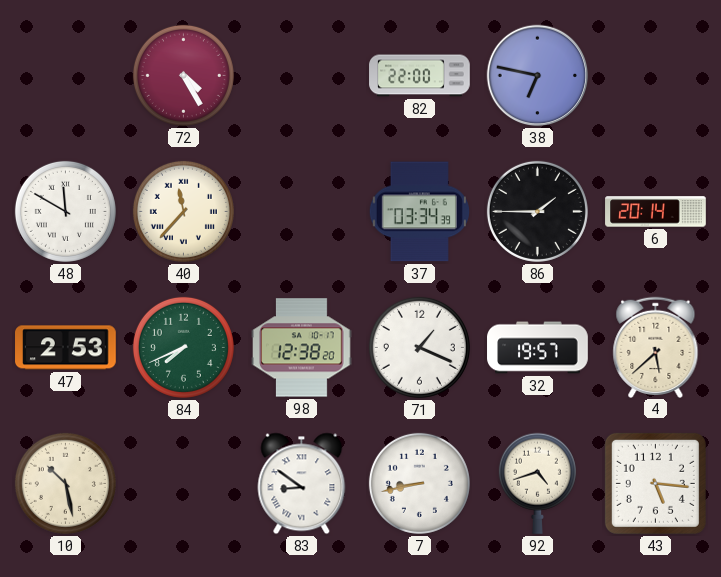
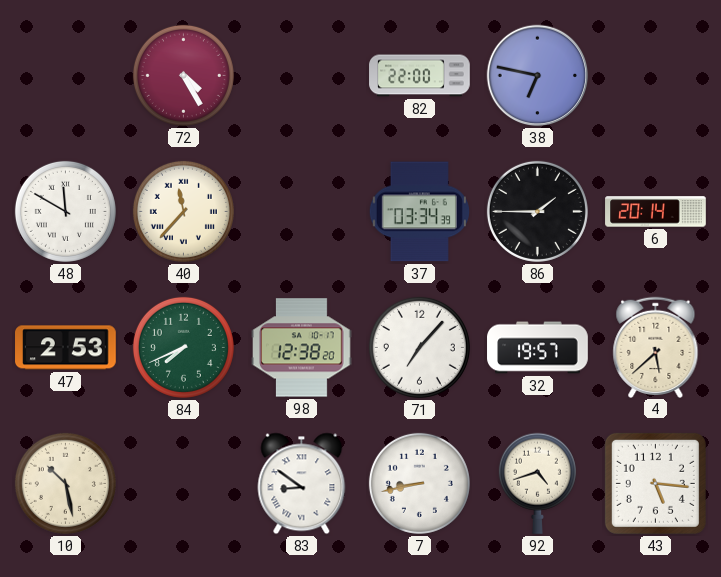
71: 1:19 -> 7:07
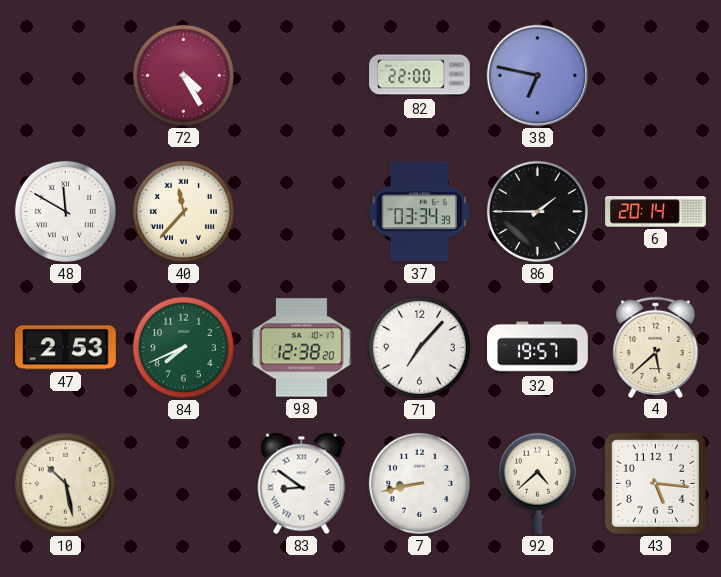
92: 4:42 -> 4:38
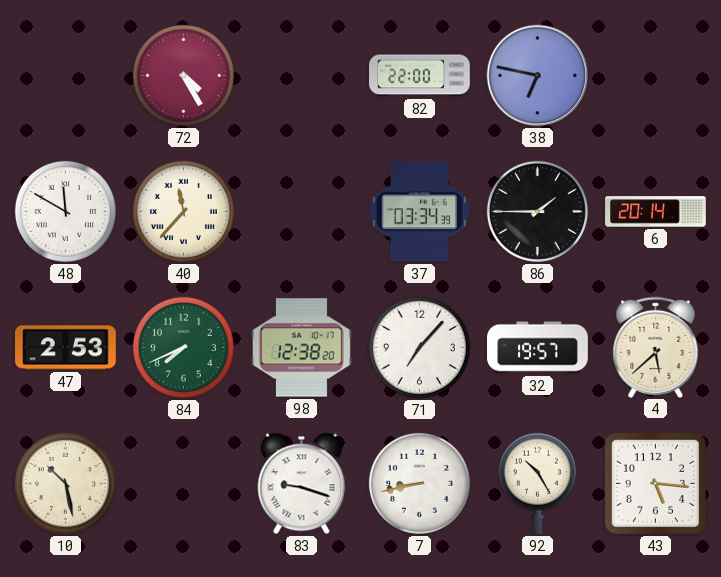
83: 8:51 -> 9:18
92: 4:38 -> 10:25
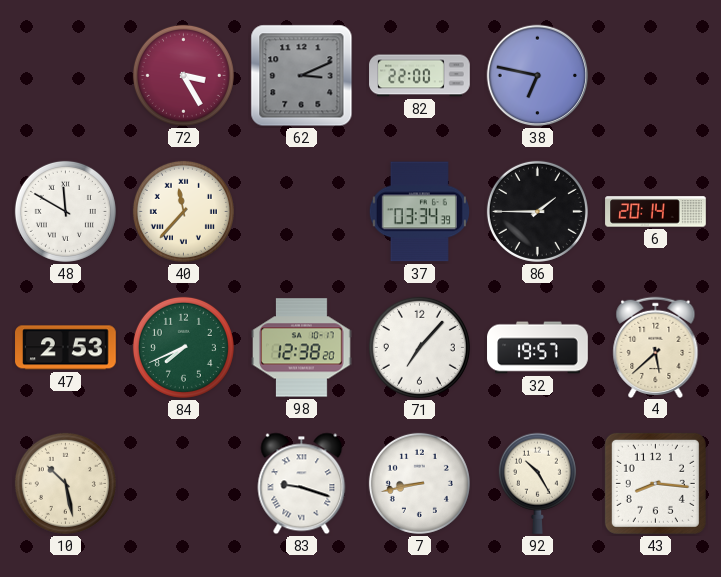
72: 4:25 -> 3:25
62: none -> 3:11
43: 5:16 -> 8:16
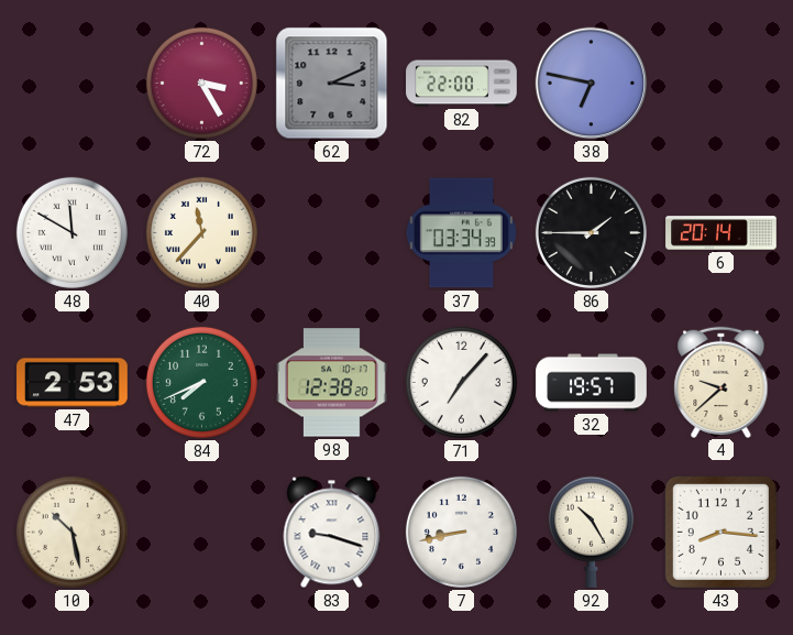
4: 5:38 -> 9:38
